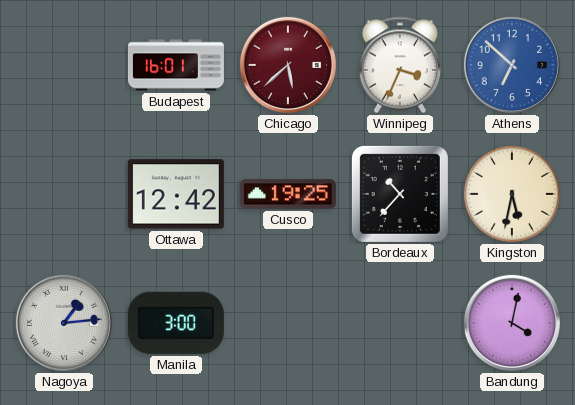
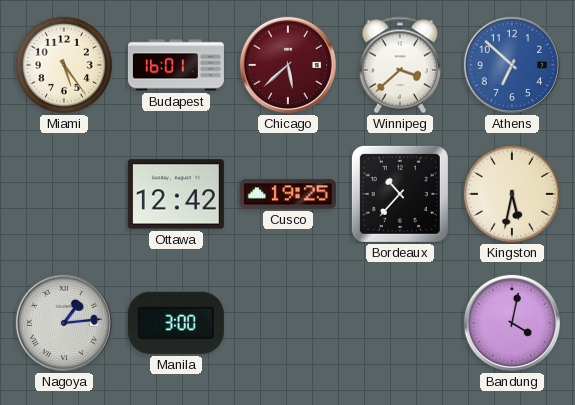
Miami: none -> 5:24
Winnipeg: 3:34 -> 3:38
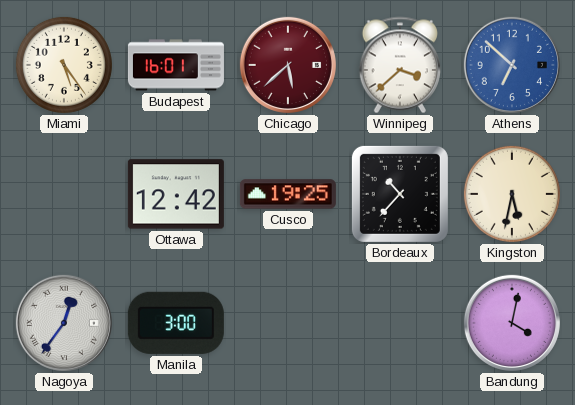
Nagoya: 1:14 -> 12:36
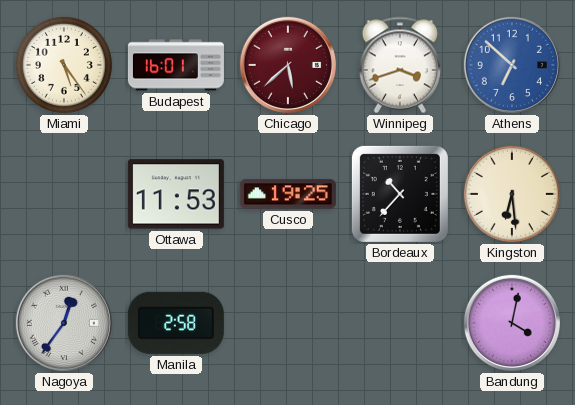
Winnipeg: 3:38 -> 3:42
Ottawa: 12:42 -> 11:53
Kingston: 5:32 -> 6:29
Manila: 3:00 -> 2:58
